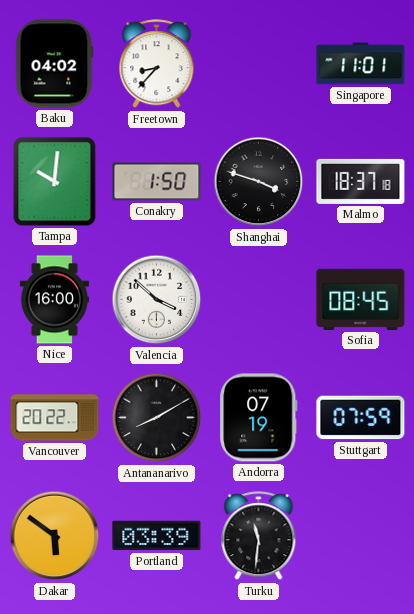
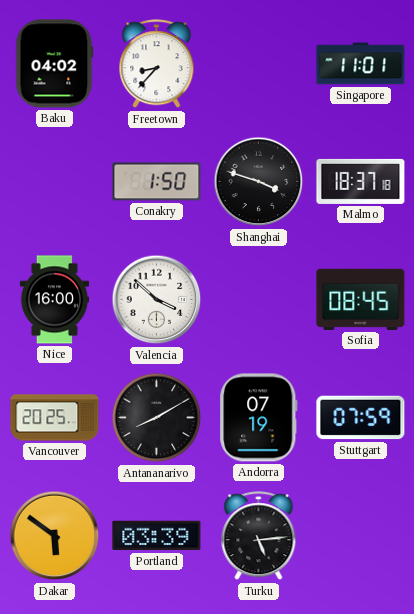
Tampa: 10:01 -> none
Vancouver: 20:22 -> 20:25
Turku: 11:31 -> 5:14
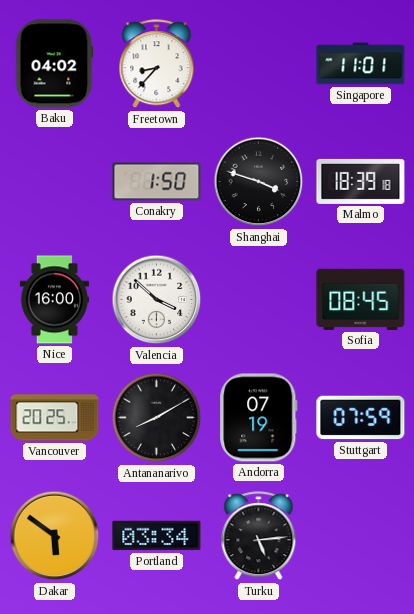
Malmo: 18:37 -> 18:39
Portland: 03:39 -> 03:34
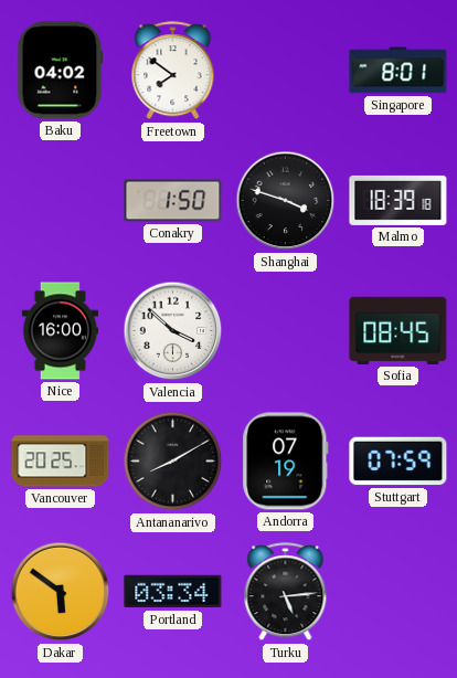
Freetown: 8:37 -> 7:51
Singapore: 11:01 -> 8:01
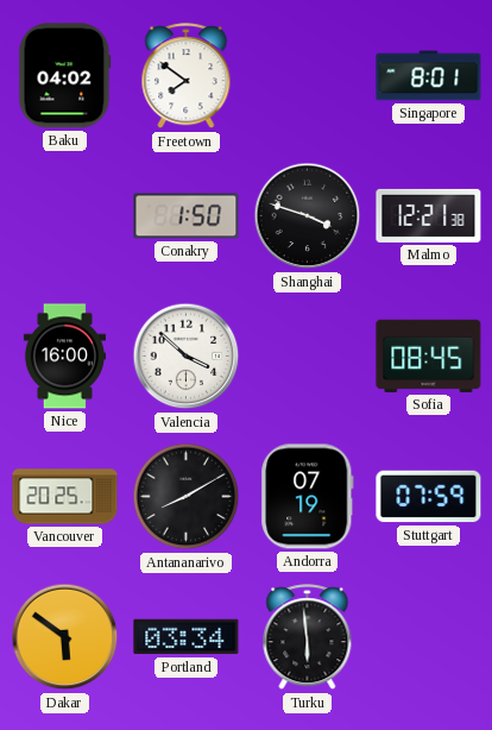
Malmo: 18:39 -> 12:21
Turku: 5:14 -> 5:59
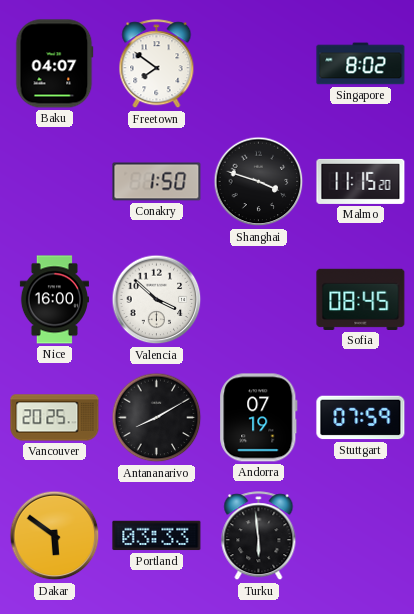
Baku: 04:02 -> 04:07
Singapore: 8:01 -> 8:02
Malmo: 12:21 -> 11:15
Portland: 03:34 -> 03:33
